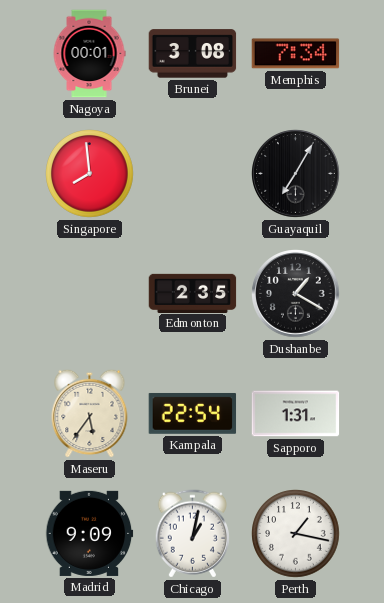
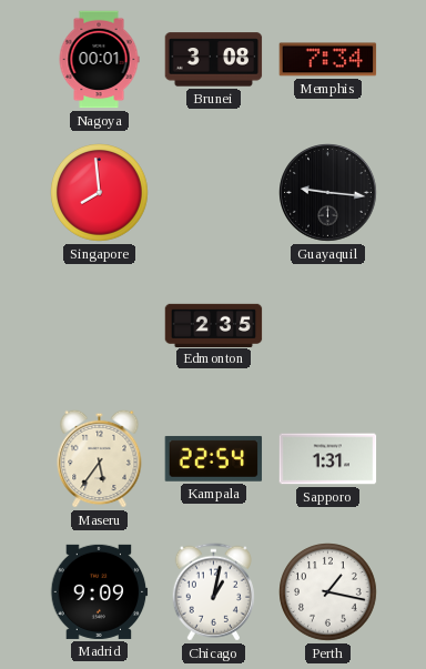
Guayaquil: 7:05 -> 9:16
Dushanbe: 1:20 -> none
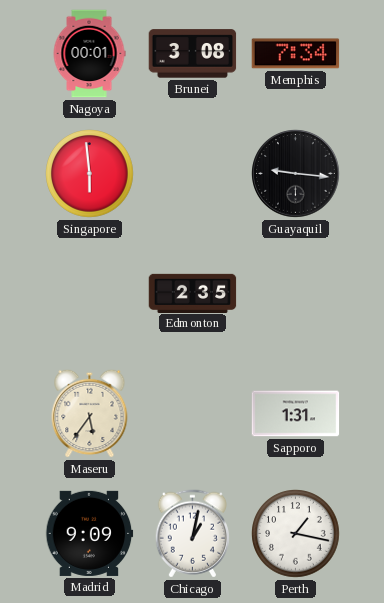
Singapore: 7:59 -> 5:59
Kampala: 22:54 -> none
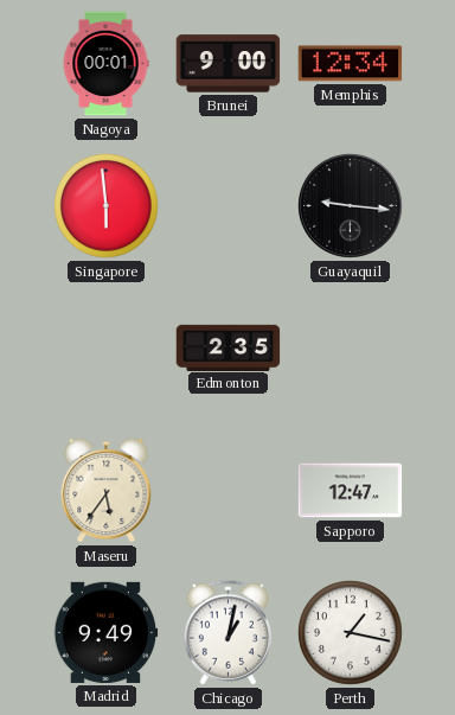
Brunei: 3:08 -> 9:00
Memphis: 7:34 -> 12:34
Sapporo: 1:31 -> 12:47
Madrid: 9:09 -> 9:49
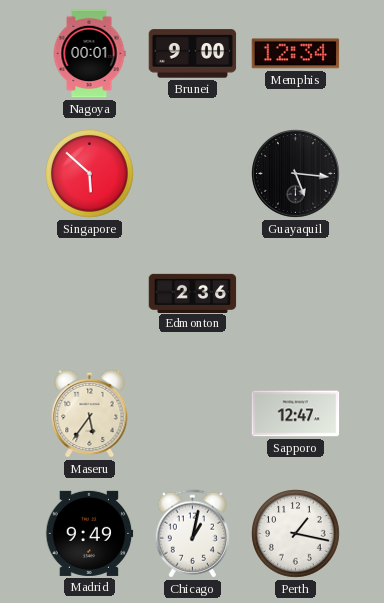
Singapore: 5:59 -> 5:52
Guayaquil: 9:16 -> 5:16
Edmonton: 2:35 -> 2:36
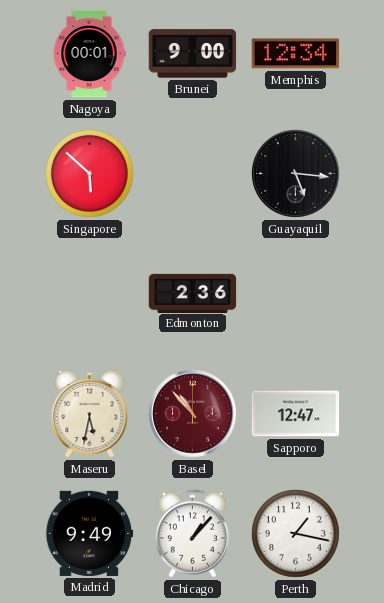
Maseru: 5:36 -> 5:32
Basel: none -> 10:53
Chicago: 1:02 -> 1:07
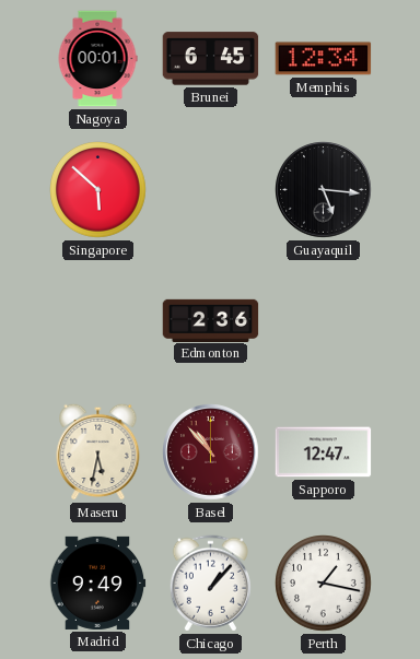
Brunei: 9:00 -> 6:45
